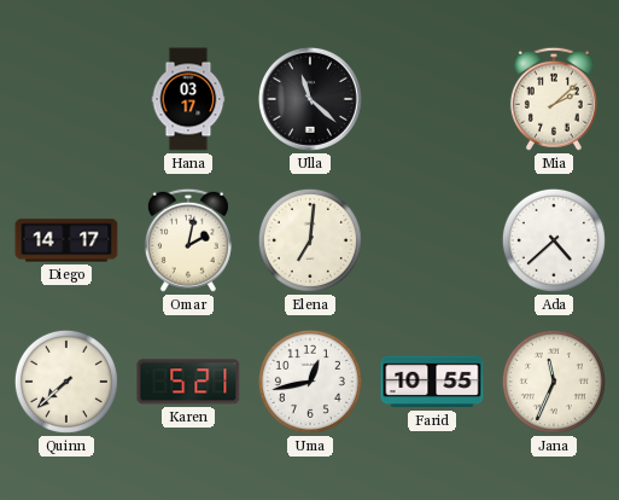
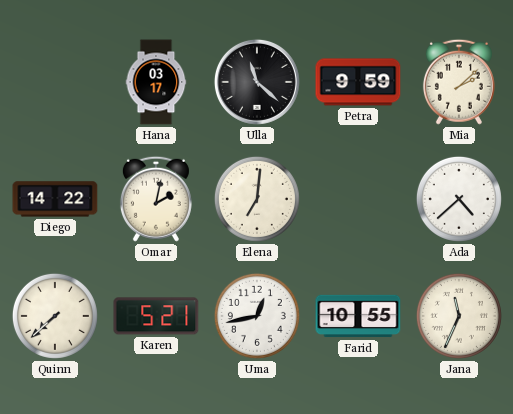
Petra: none -> 9:59
Diego: 14:17 -> 14:22
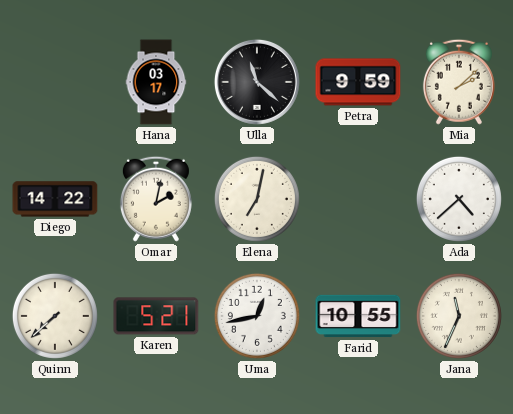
Elena: 7:01 -> 7:02
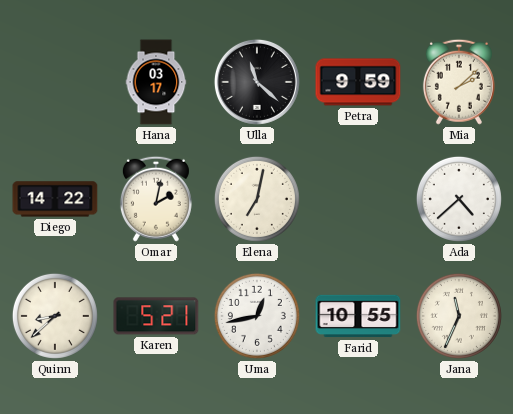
Quinn: 7:38 -> 8:38
